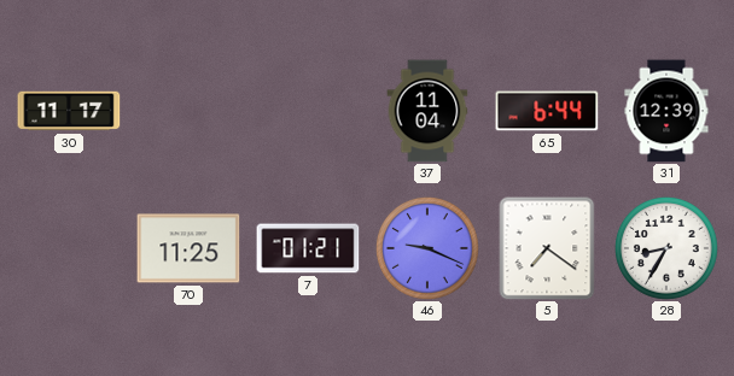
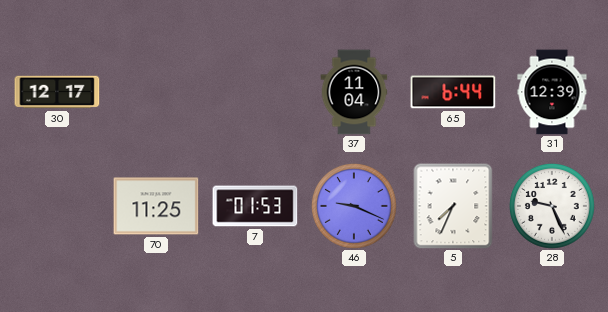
30: 11:17 -> 12:17
7: 01:21 -> 01:53
5: 7:21 -> 7:34
28: 8:35 -> 9:26
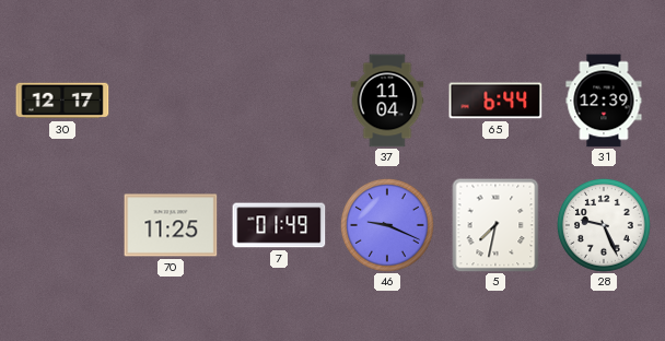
7: 01:53 -> 01:49
5: 7:34 -> 7:32
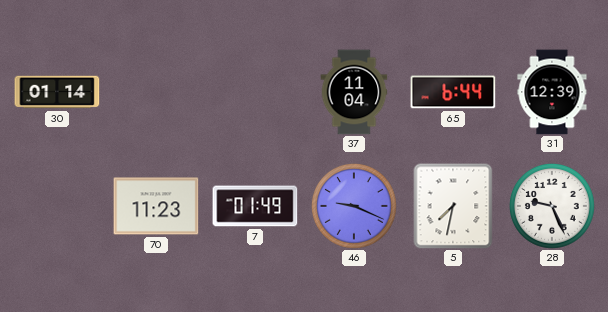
30: 12:17 -> 01:14
70: 11:25 -> 11:23
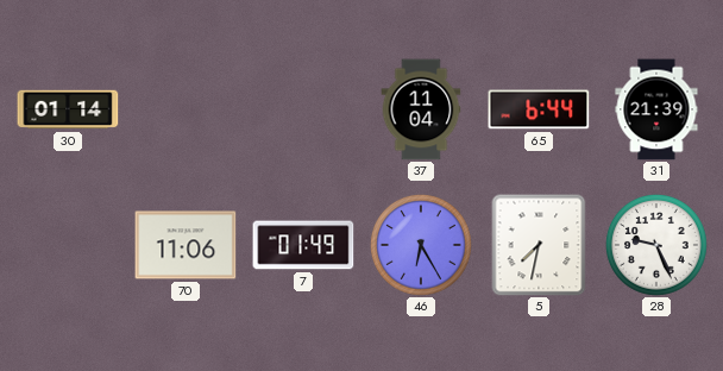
31: 12:39 -> 21:39
70: 11:23 -> 11:06
46: 9:19 -> 6:25
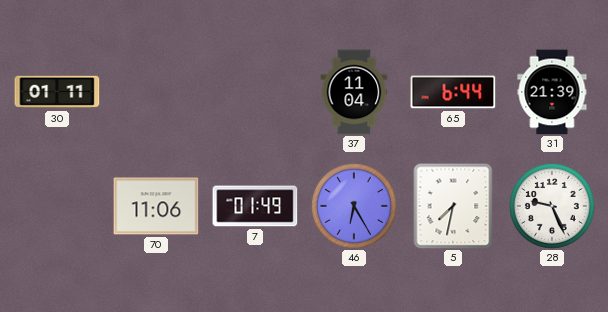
30: 01:14 -> 01:11
